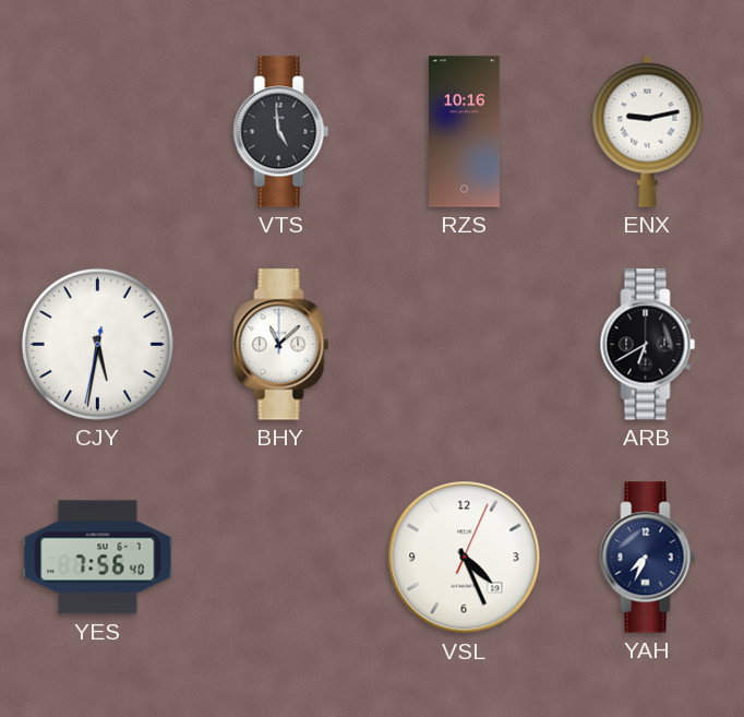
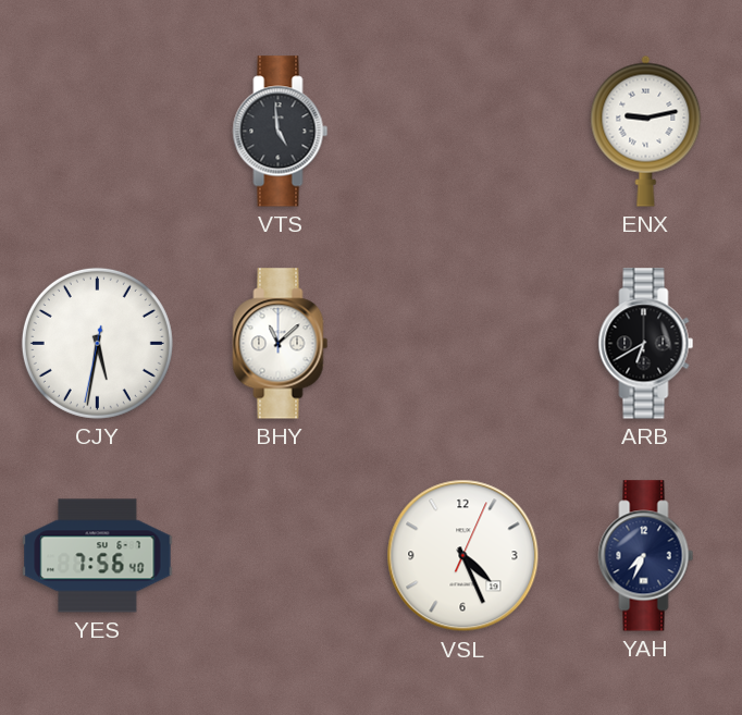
RZS: 10:16 -> none
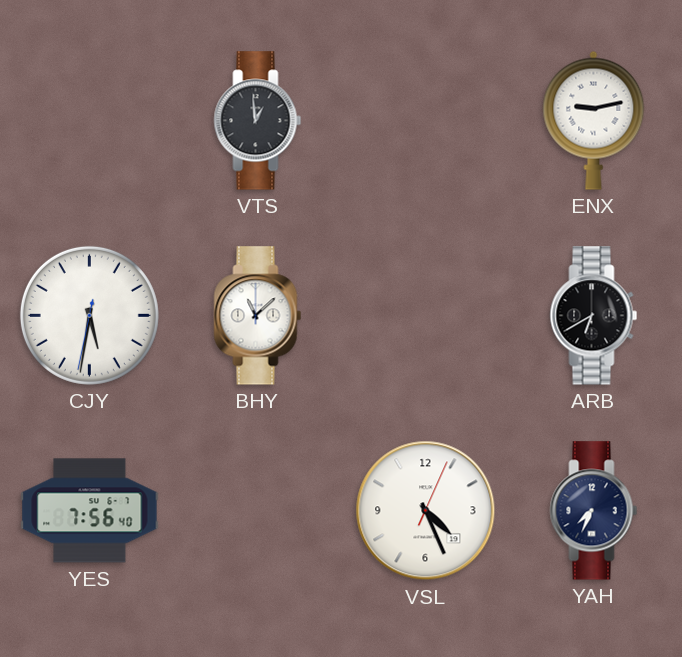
VTS: 4:59 -> 12:59
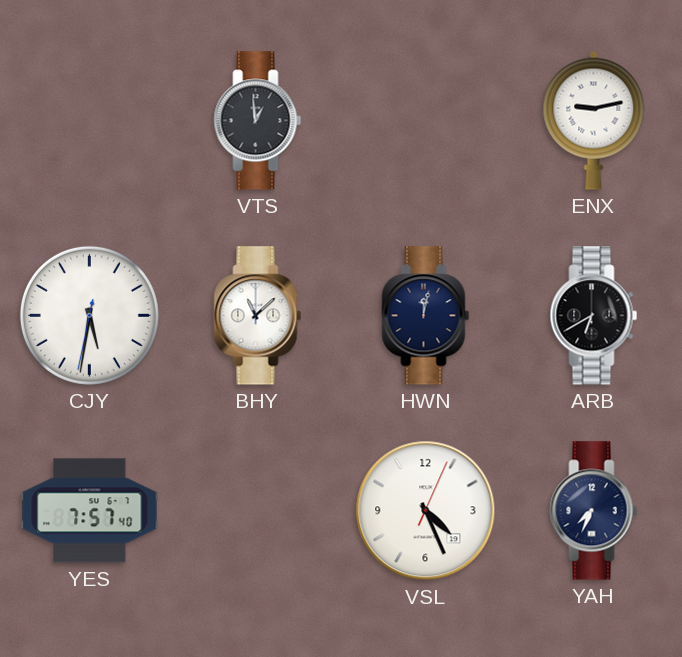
HWN: none -> 12:02
YES: 7:56 -> 7:57
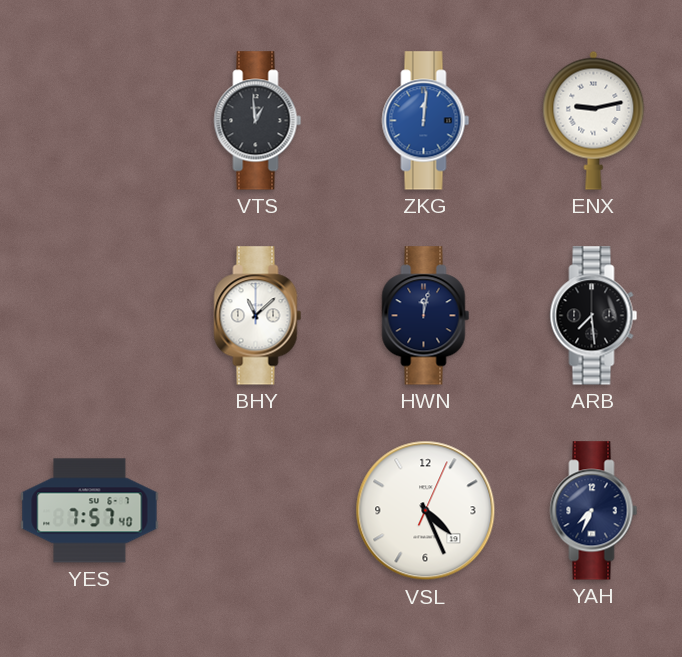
ZKG: none -> 12:01
CJY: 5:31 -> none
ARB: 6:40 -> 7:29
